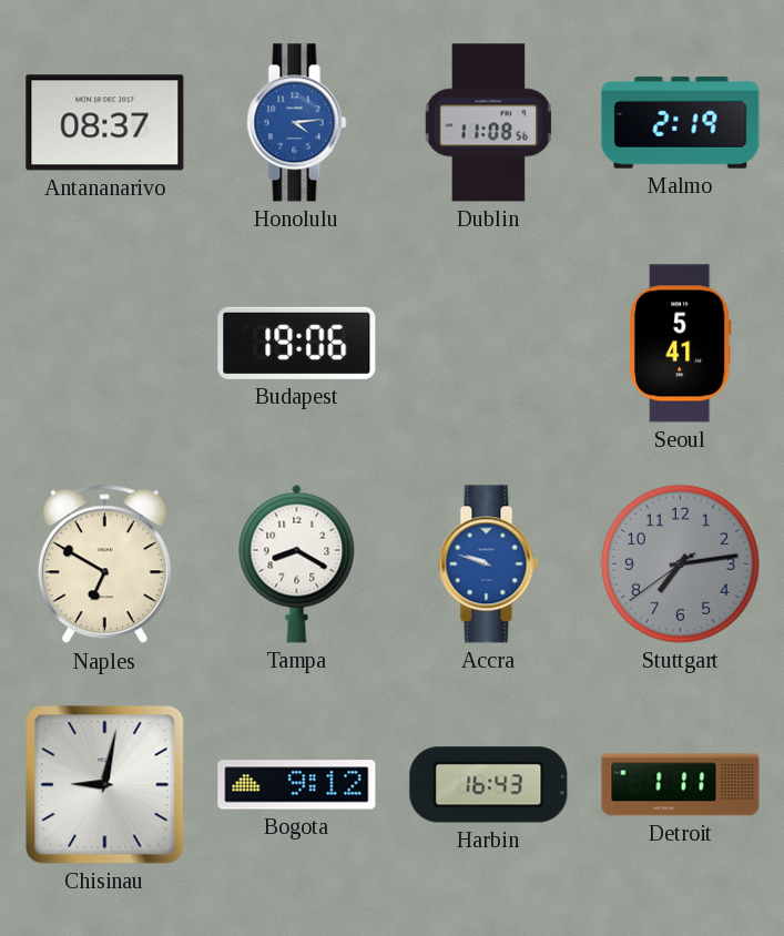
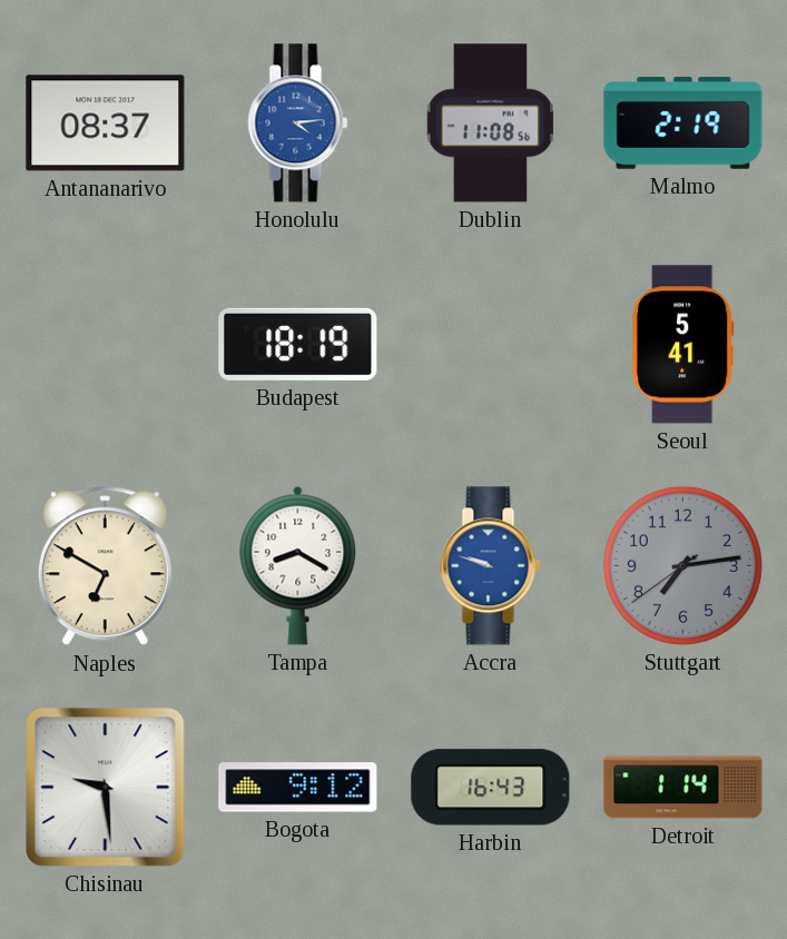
Budapest: 19:06 -> 18:19
Chisinau: 9:02 -> 9:29
Detroit: 1:11 -> 1:14
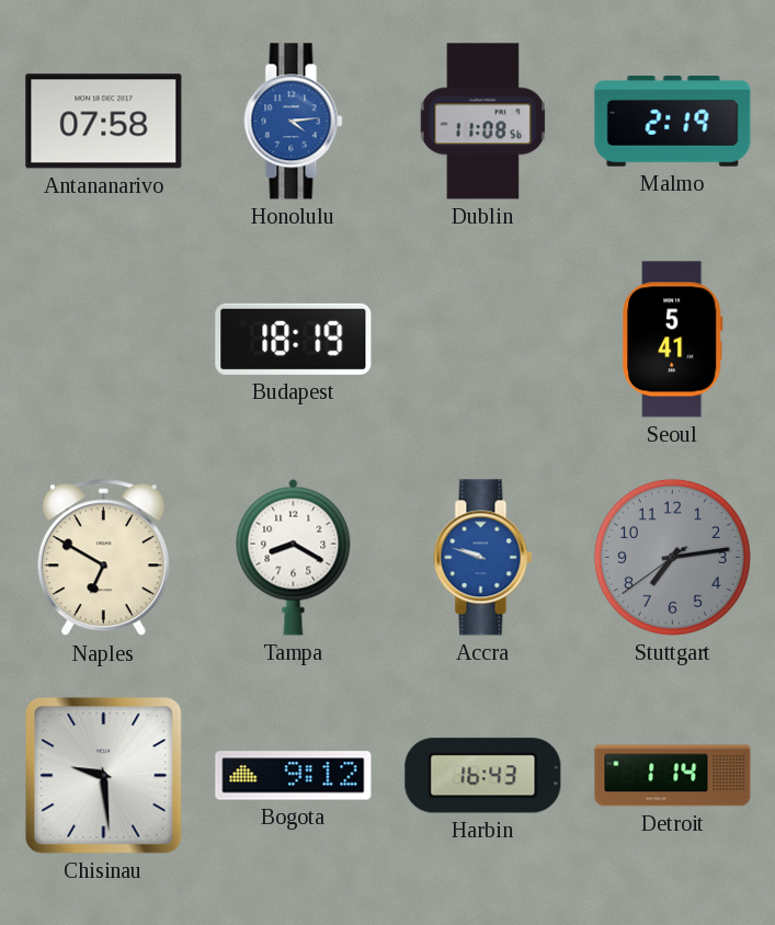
Antananarivo: 08:37 -> 07:58
